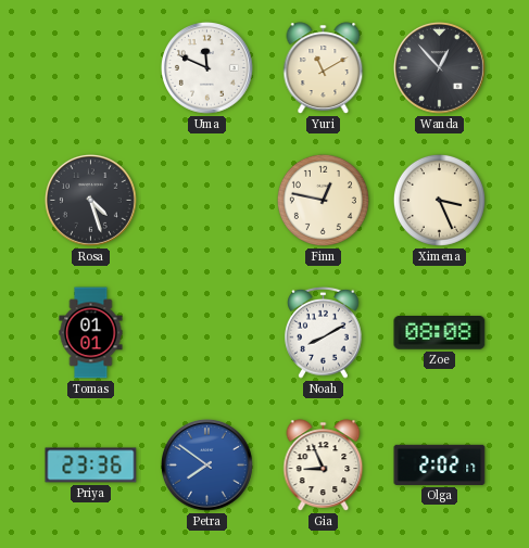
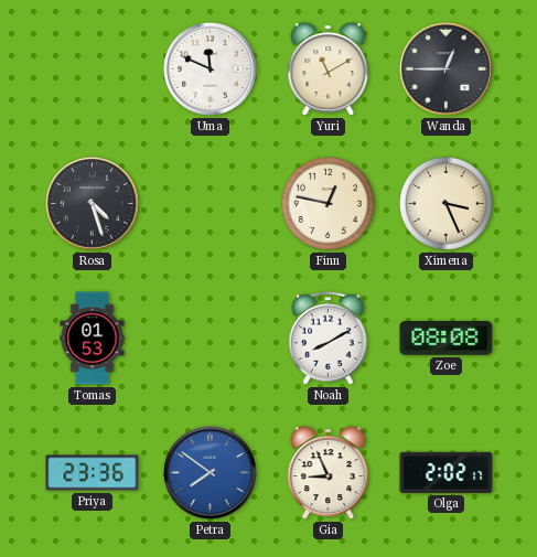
Wanda: 12:53 -> 12:45
Tomas: 01:01 -> 01:53
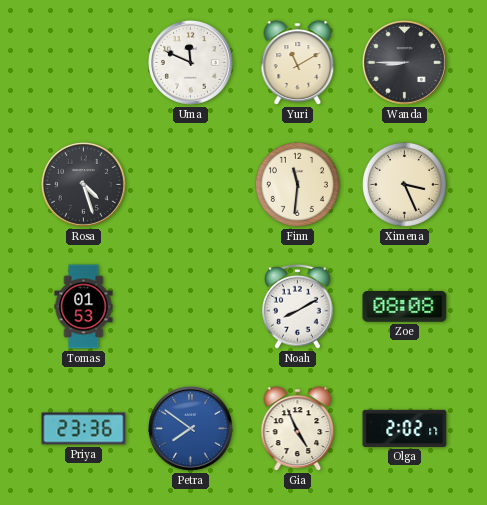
Wanda: 12:45 -> 8:45
Finn: 12:47 -> 11:31
Gia: 8:56 -> 4:56
